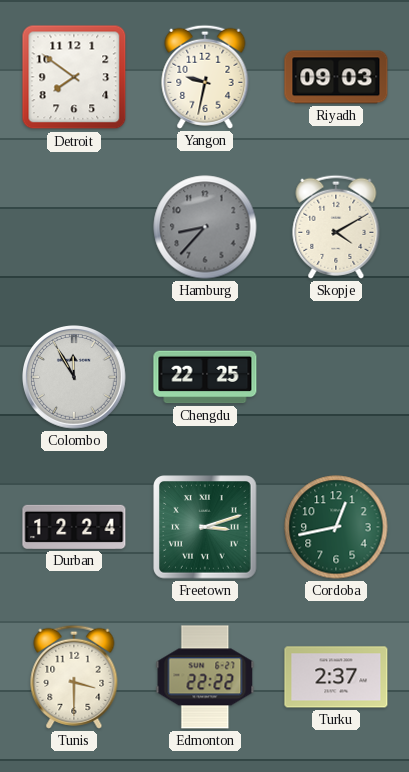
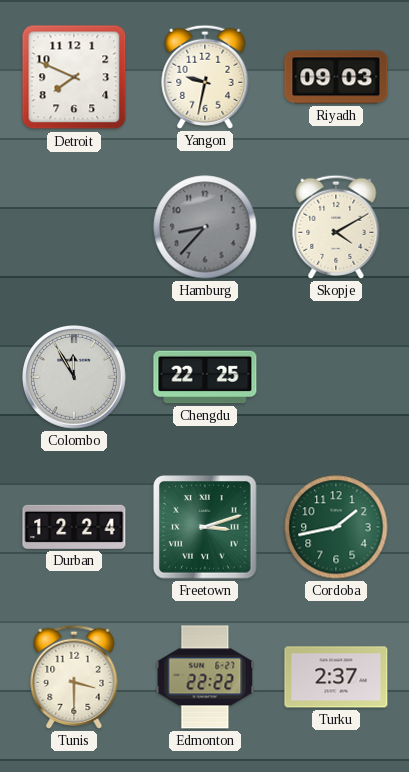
Detroit: 7:51 -> 7:49
Cordoba: 12:43 -> 1:43
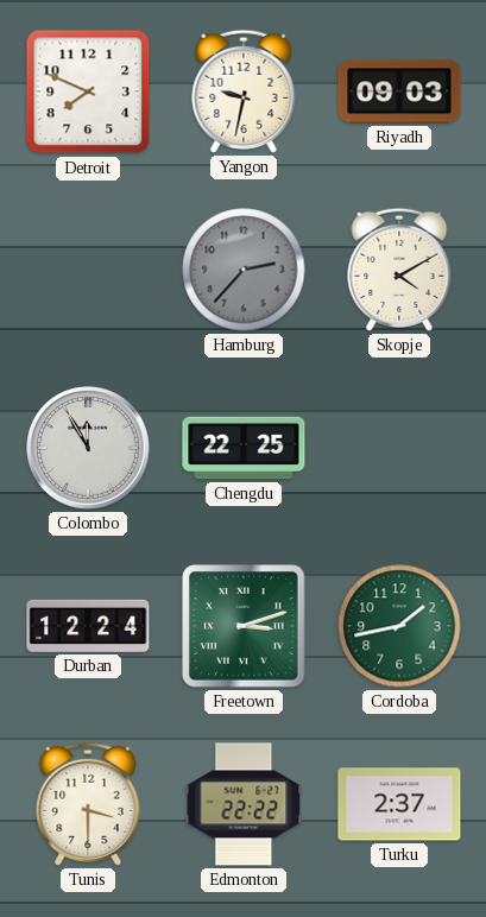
Hamburg: 8:37 -> 2:37
